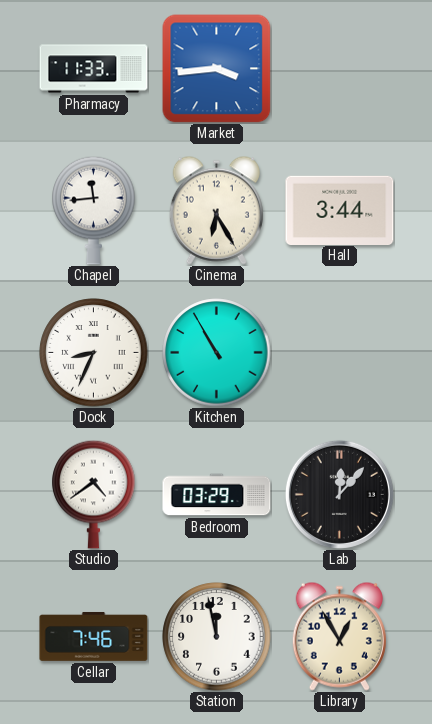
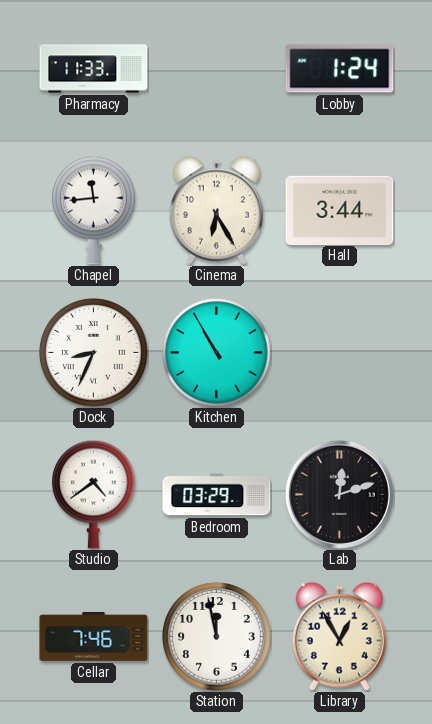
Market: 3:44 -> none
Lobby: none -> 1:24
Lab: 12:07 -> 12:12
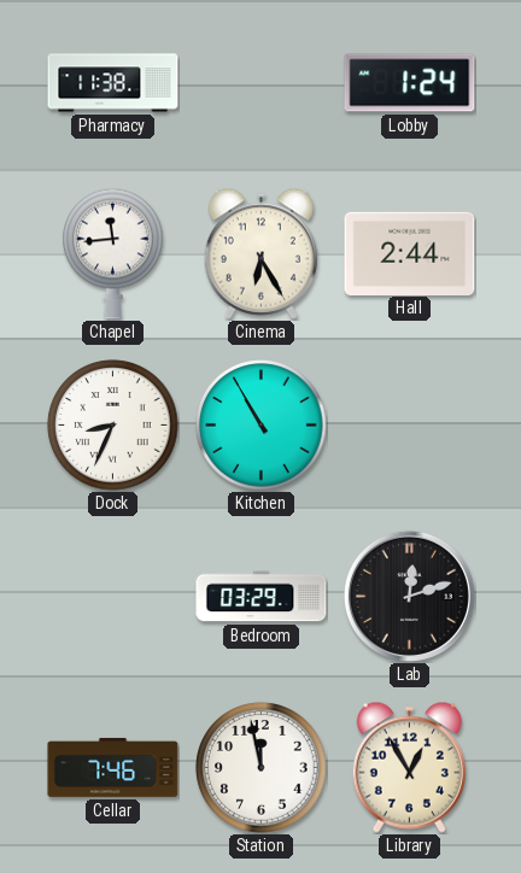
Pharmacy: 11:33 -> 11:38
Hall: 3:44 -> 2:44
Studio: 4:39 -> none
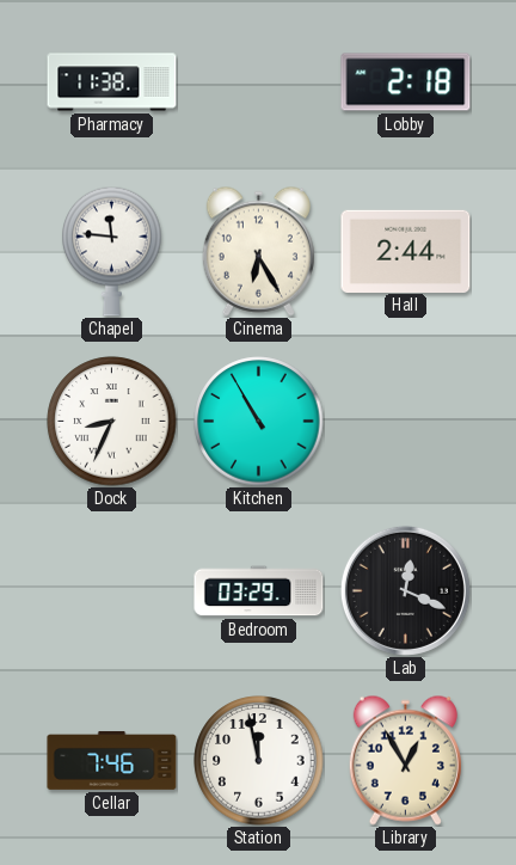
Lobby: 1:24 -> 2:18
Chapel: 11:44 -> 11:46
Lab: 12:12 -> 12:19
